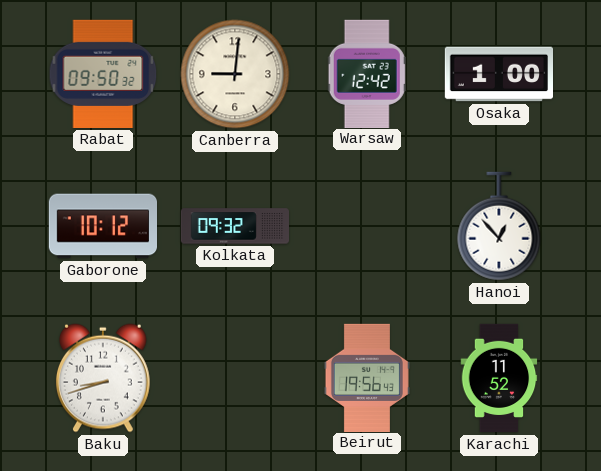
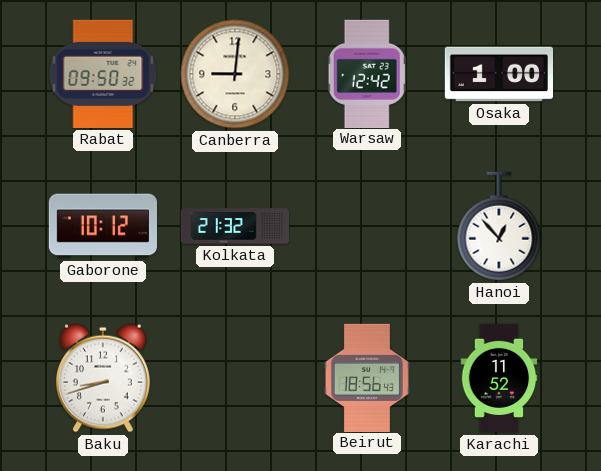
Kolkata: 09:32 -> 21:32
Beirut: 19:56 -> 18:56
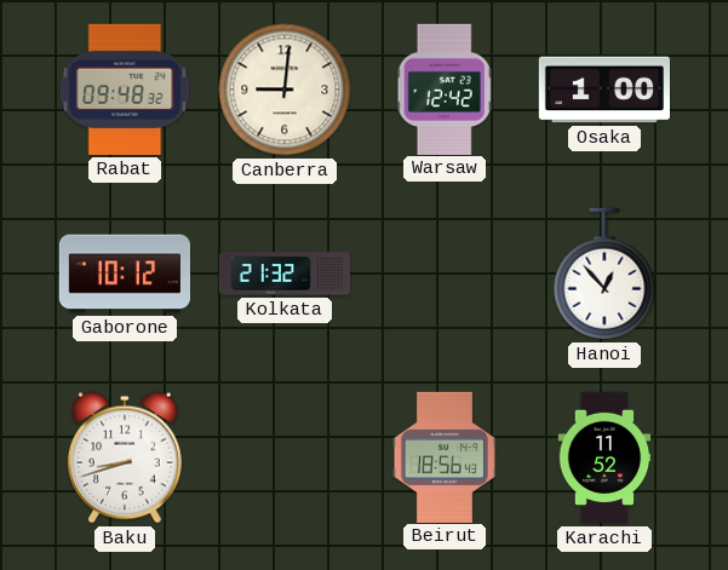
Rabat: 09:50 -> 09:48
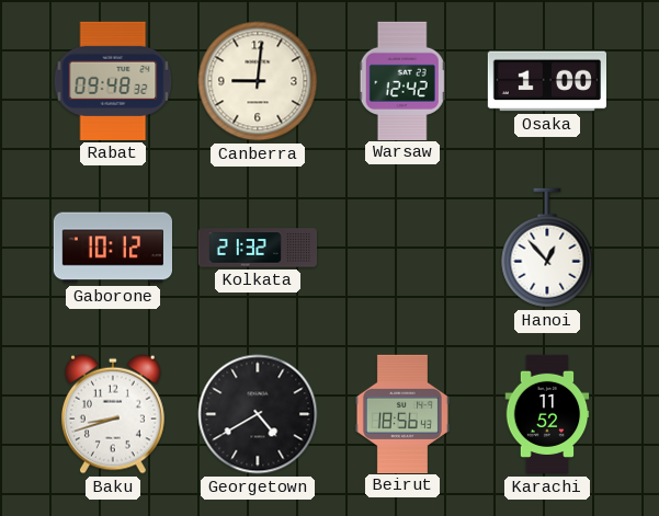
Georgetown: none -> 4:40
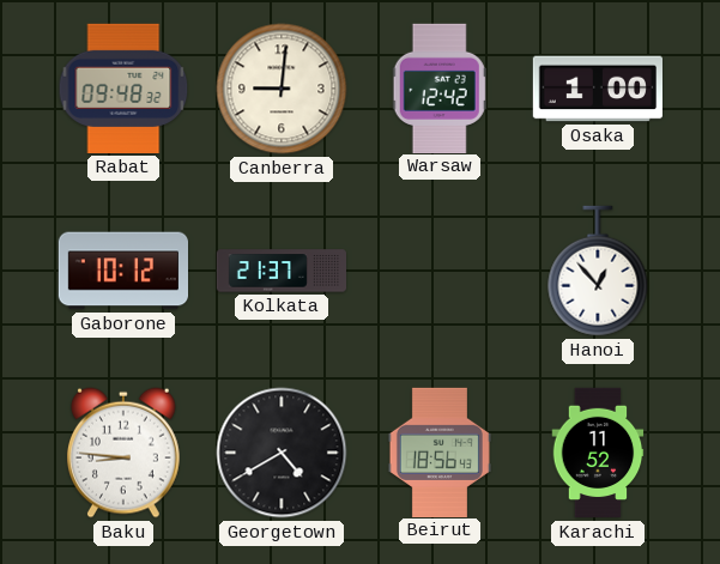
Kolkata: 21:32 -> 21:37
Baku: 8:42 -> 8:46
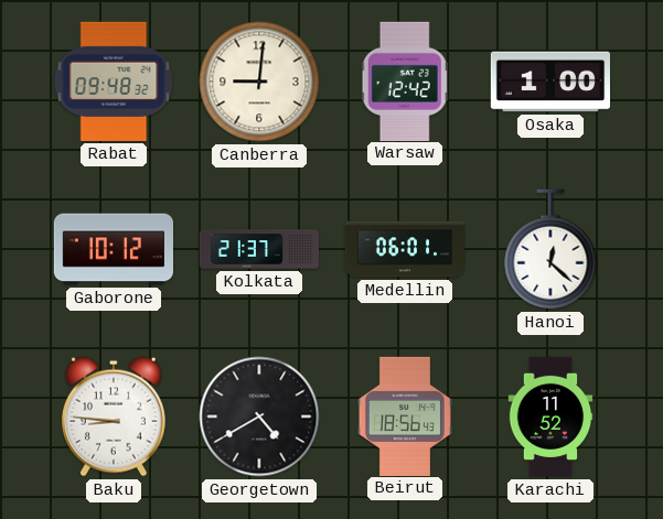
Medellin: none -> 06:01
Hanoi: 12:53 -> 12:22
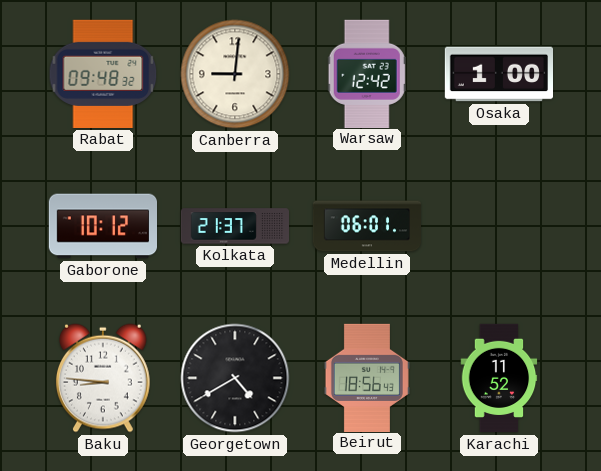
Hanoi: 12:22 -> none
